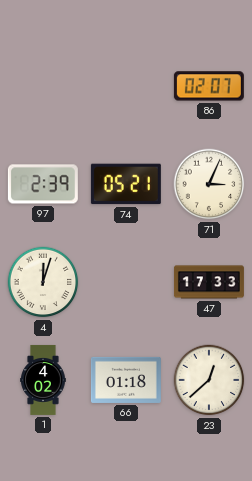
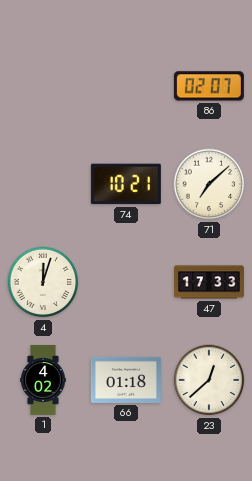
97: 2:39 -> none
74: 05:21 -> 10:21
71: 3:04 -> 7:08
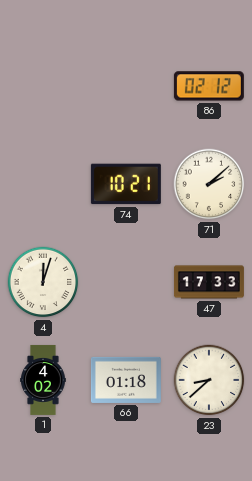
86: 02:07 -> 02:12
71: 7:08 -> 2:08
23: 12:38 -> 8:38
